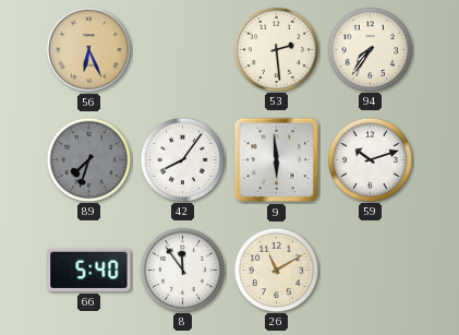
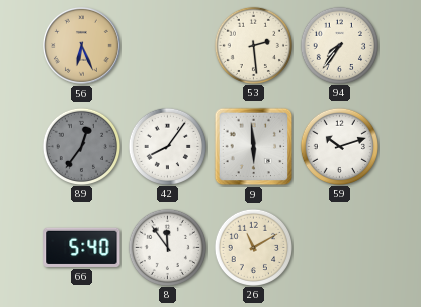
89: 7:33 -> 12:36
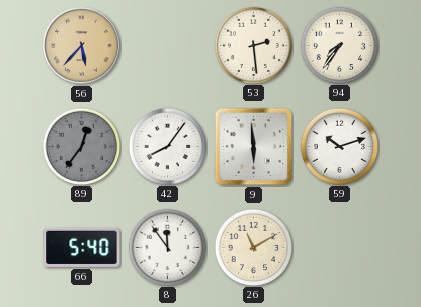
56: 6:26 -> 5:37
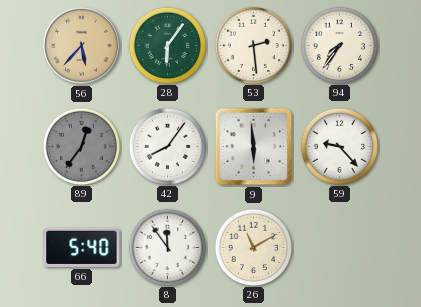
28: none -> 6:06
59: 10:12 -> 9:23
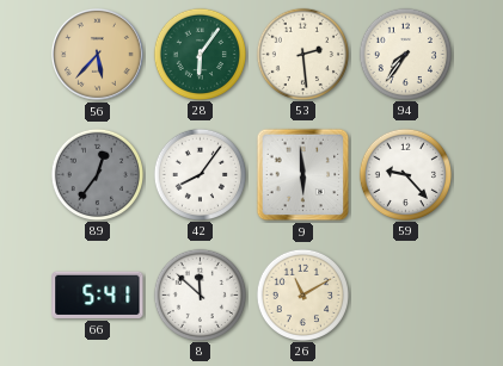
66: 5:40 -> 5:41
8: 11:54 -> 11:52
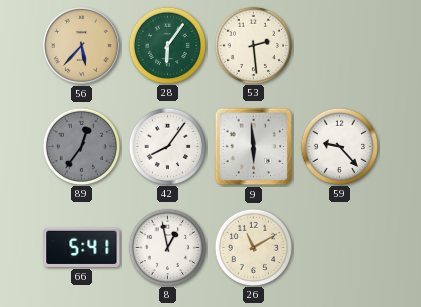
94: 7:36 -> none
8: 11:52 -> 12:58
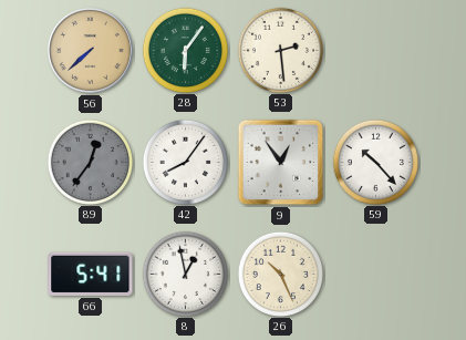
56: 5:37 -> 7:38
9: 5:59 -> 12:54
59: 9:23 -> 10:23
26: 11:10 -> 10:26
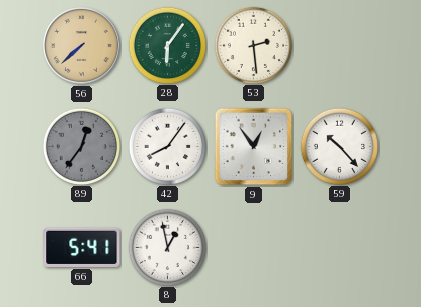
26: 10:26 -> none
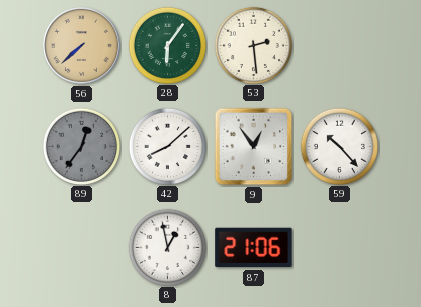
42: 8:06 -> 8:08
66: 5:41 -> none
87: none -> 21:06
